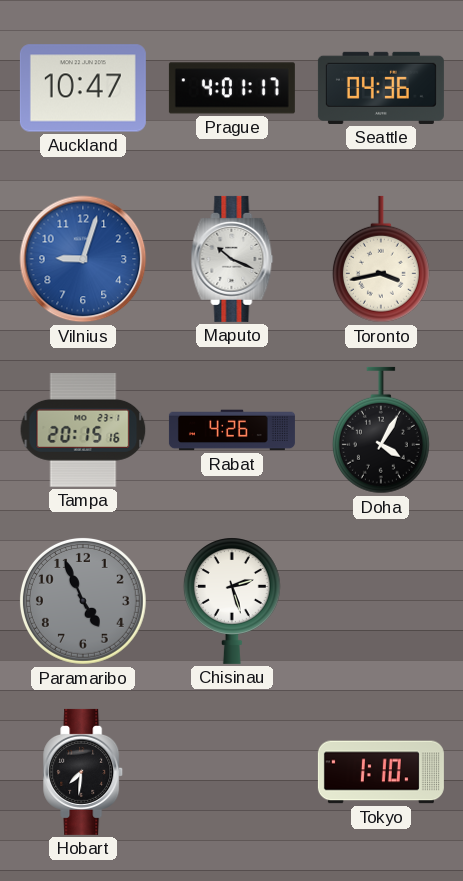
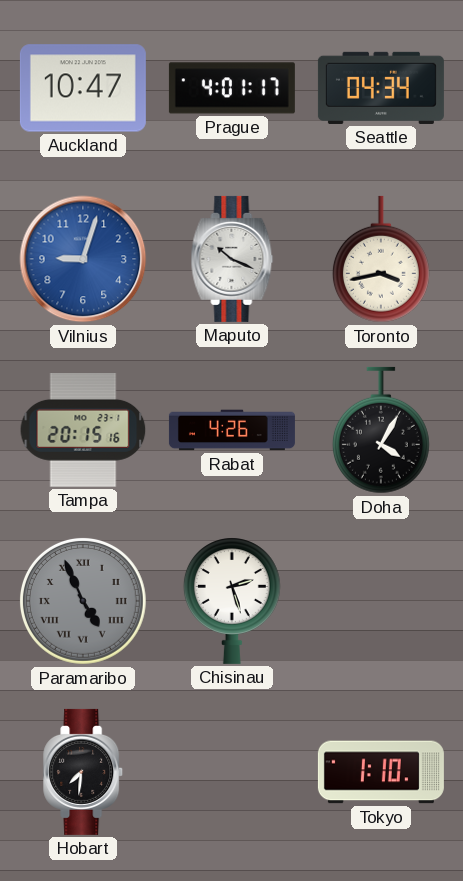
Seattle: 04:36 -> 04:34
Paramaribo numerals: Arabic -> Roman
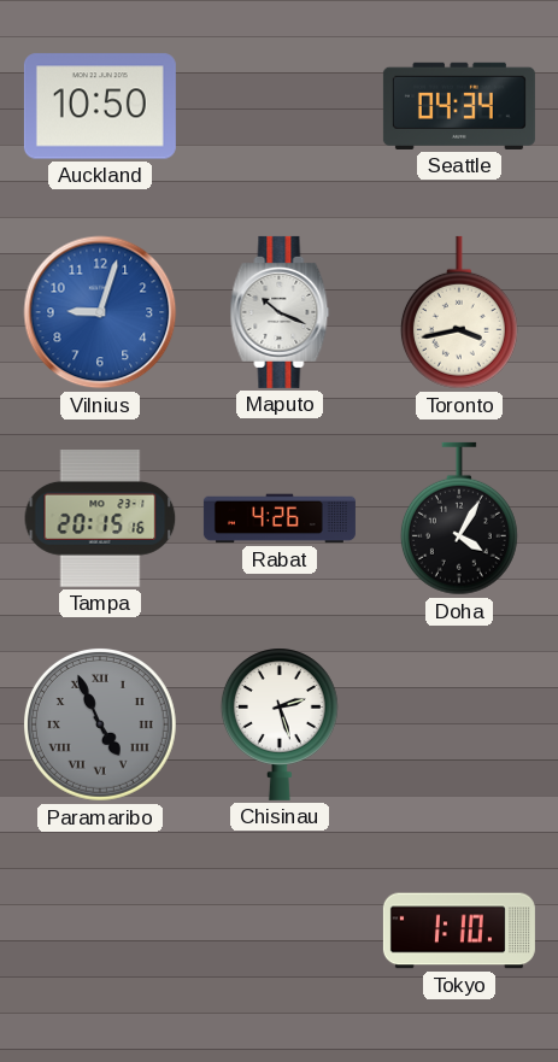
Auckland: 10:47 -> 10:50
Prague: 4:01 -> none
Hobart: 7:31 -> none
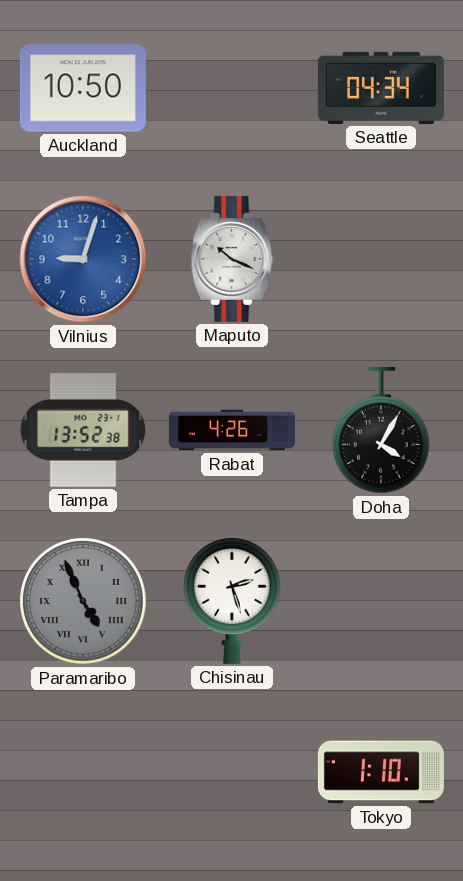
Toronto: 3:43 -> none
Tampa: 20:15 -> 13:52
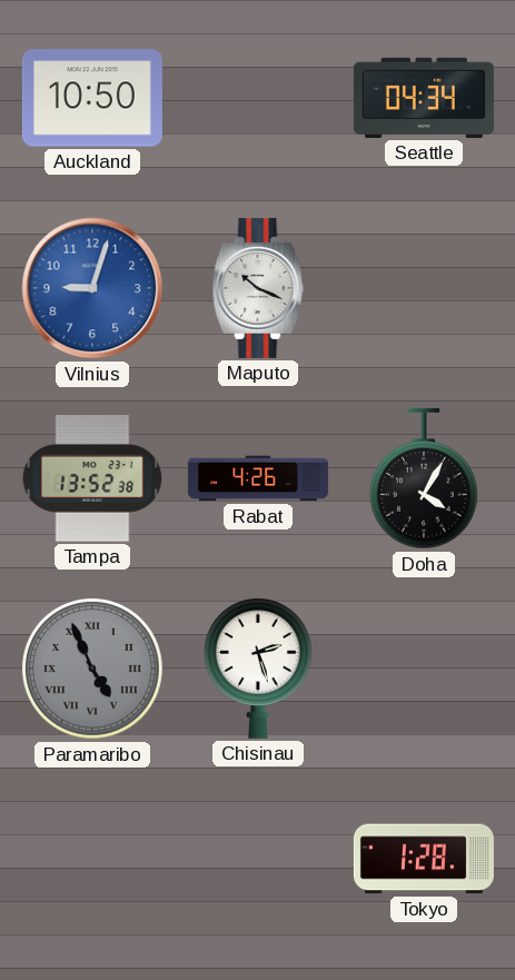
Tokyo: 1:10 -> 1:28
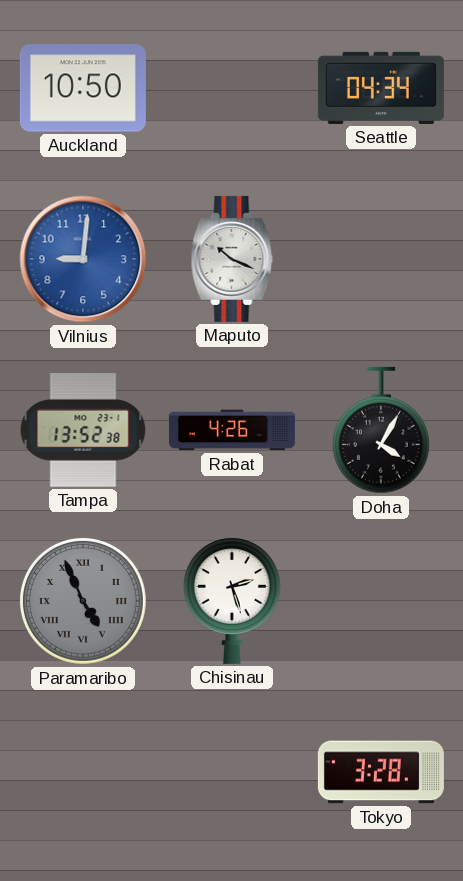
Vilnius: 9:03 -> 9:01
Tokyo: 1:28 -> 3:28
